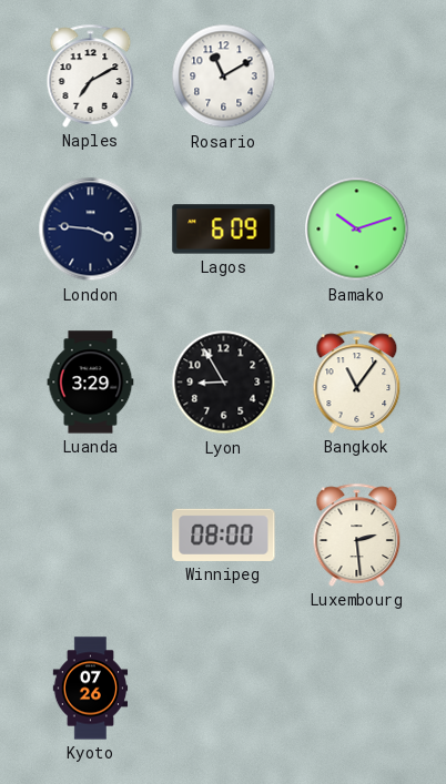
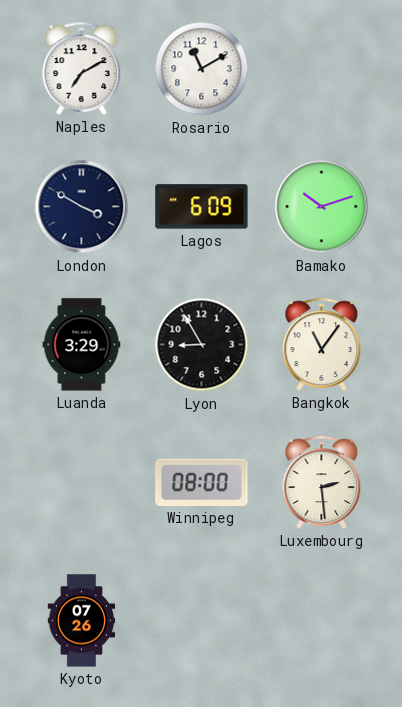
London: 3:46 -> 3:50
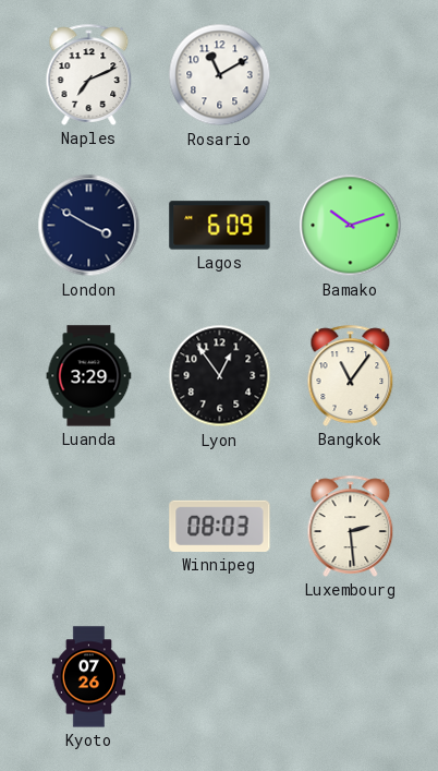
Naples: 7:10 -> 7:11
Lyon: 8:55 -> 12:54
Winnipeg: 08:00 -> 08:03
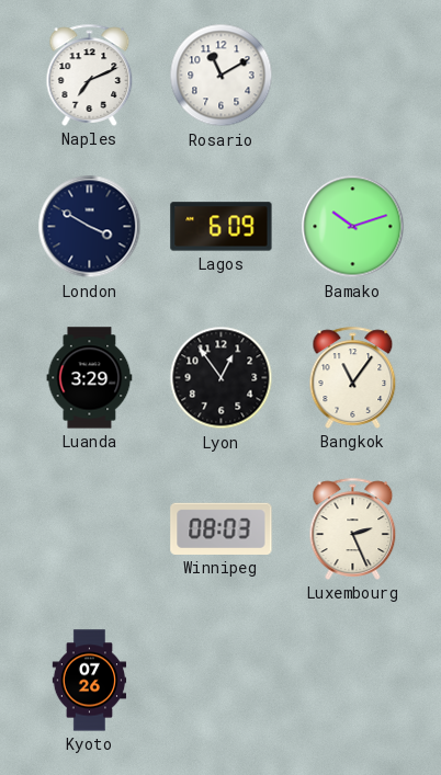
Luxembourg: 2:29 -> 2:26
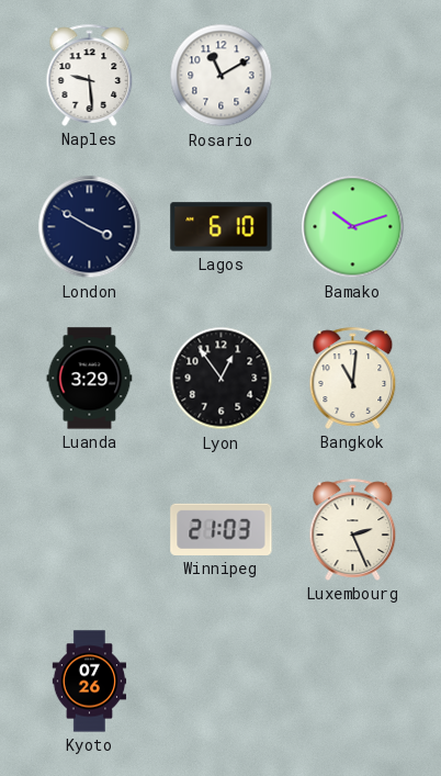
Naples: 7:11 -> 9:29
Lagos: 6:09 -> 6:10
Bangkok: 11:06 -> 11:01
Winnipeg: 08:03 -> 21:03
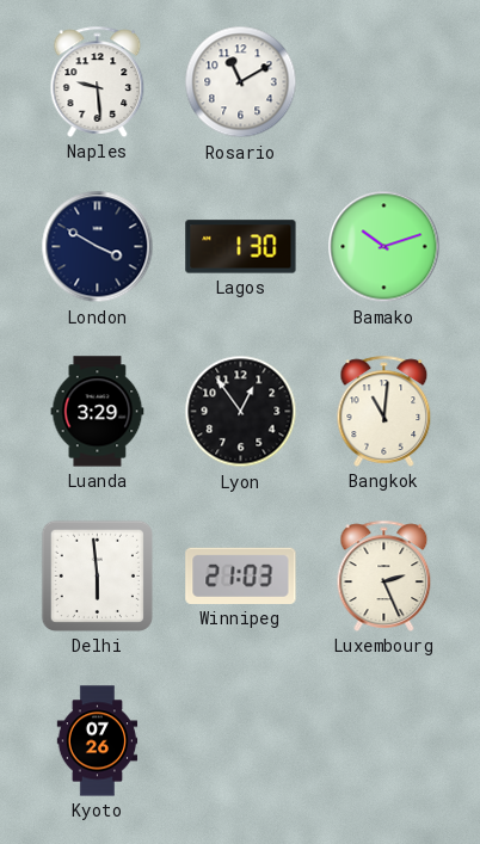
Lagos: 6:10 -> 1:30
Delhi: none -> 5:59
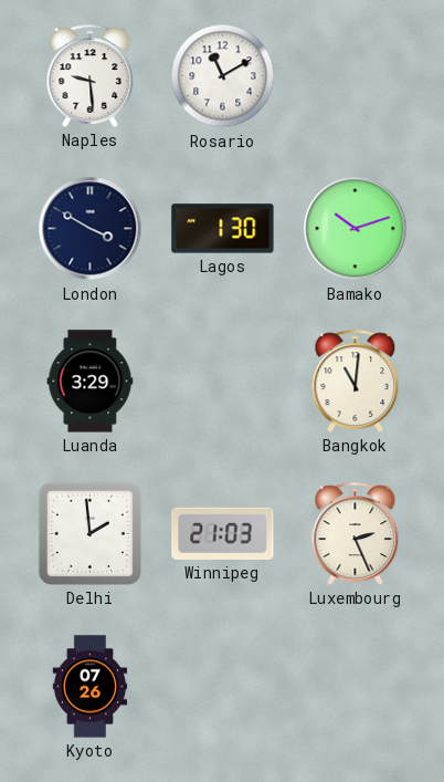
Lyon: 12:54 -> none
Delhi: 5:59 -> 1:59
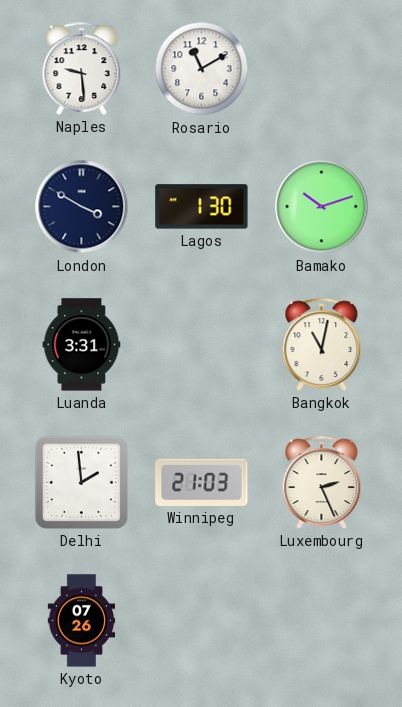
Luanda: 3:29 -> 3:31
Bangkok: 11:01 -> 11:02
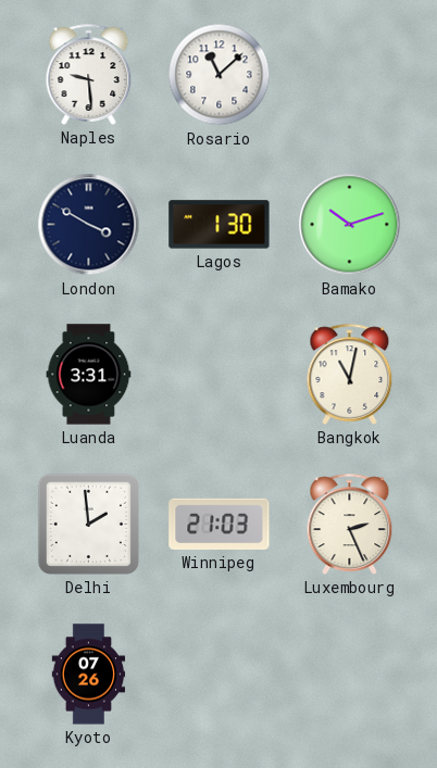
Rosario: 11:10 -> 11:08
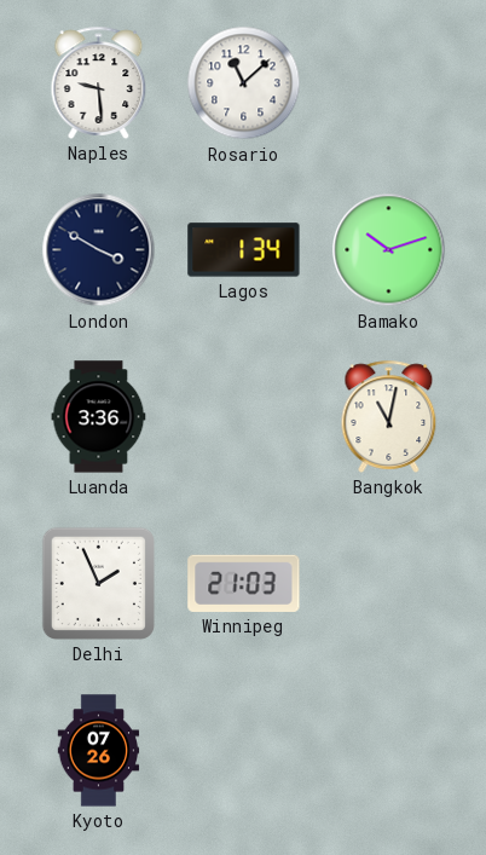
Lagos: 1:30 -> 1:34
Luanda: 3:31 -> 3:36
Delhi: 1:59 -> 1:56
Luxembourg: 2:26 -> none
